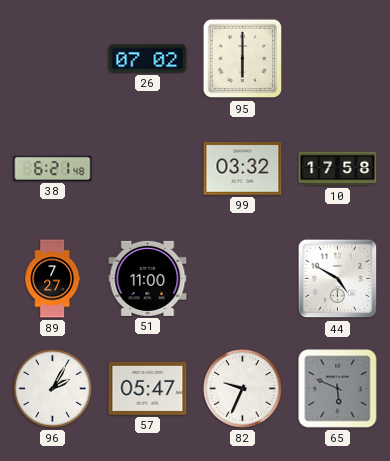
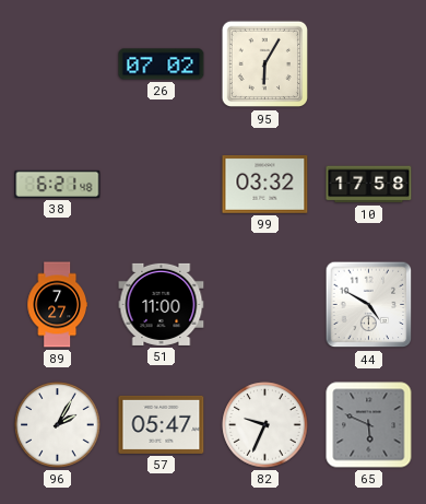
95: 6:00 -> 6:05
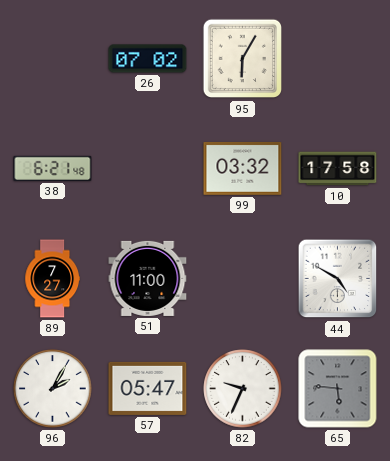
65: 5:49 -> 5:46
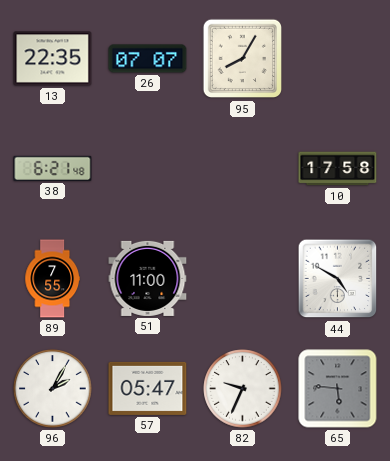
13: none -> 22:35
26: 07:02 -> 07:07
95: 6:05 -> 8:05
99: 03:32 -> none
89: 7:27 -> 7:55
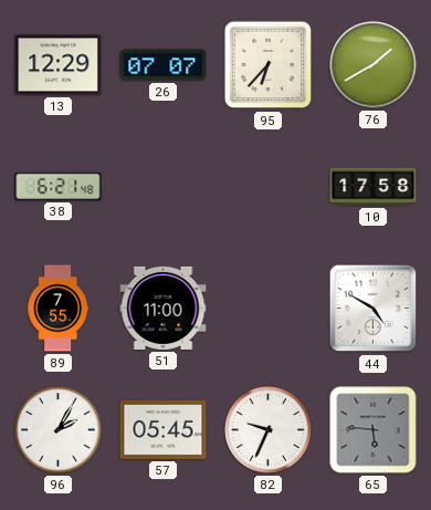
13: 22:35 -> 12:29
95: 8:05 -> 6:37
76: none -> 1:40
57: 05:47 -> 05:45
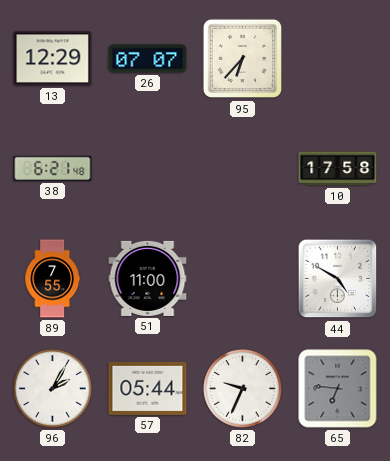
76: 1:40 -> none
57: 05:45 -> 05:44
65: 5:46 -> 6:46
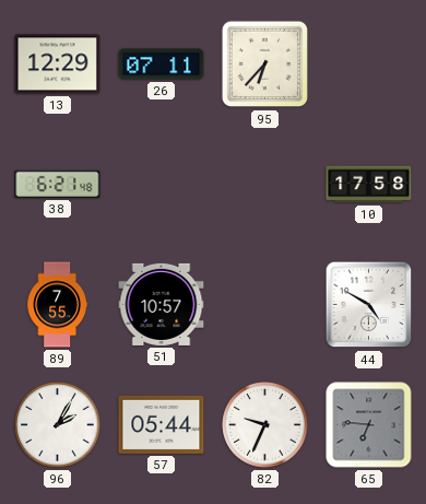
26: 07:07 -> 07:11
51: 11:00 -> 10:57
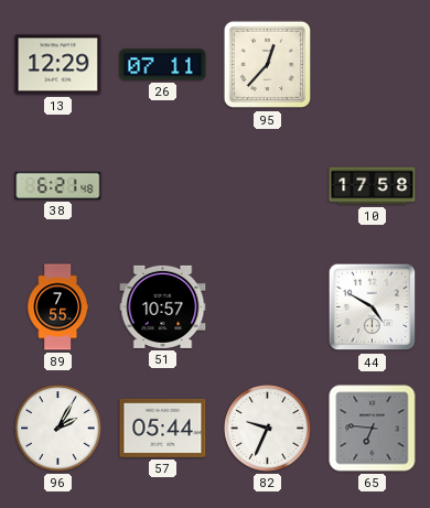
95: 6:37 -> 12:37
